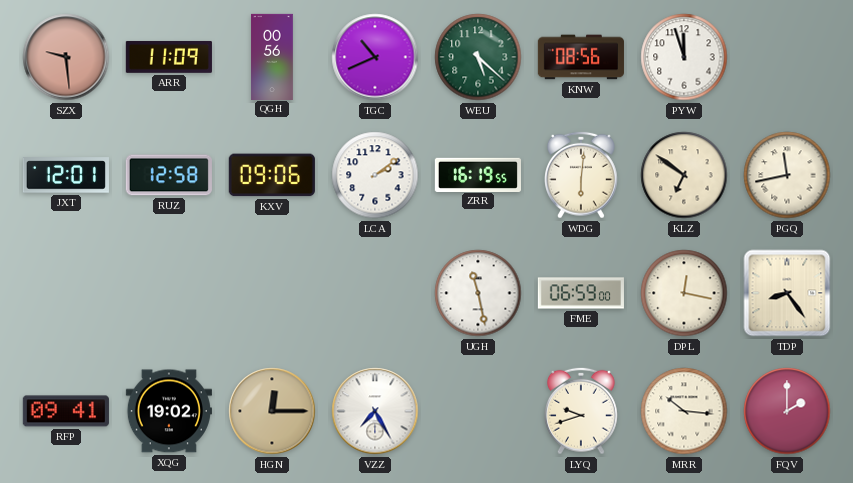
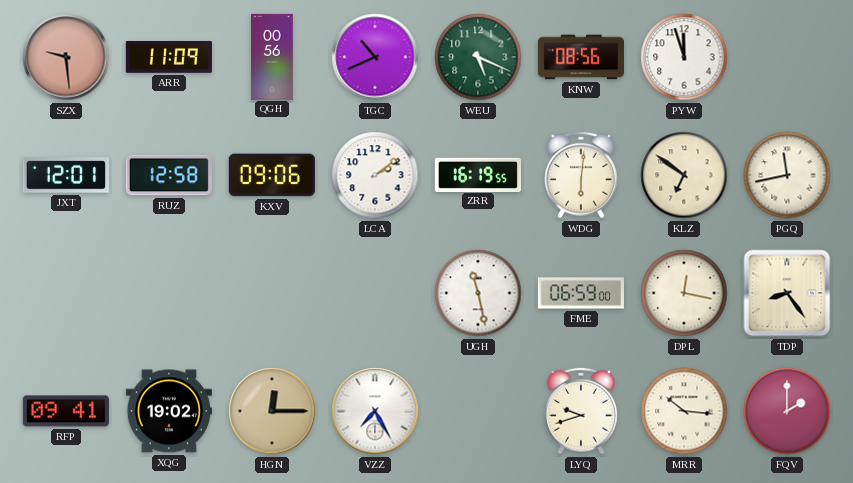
WEU: 5:22 -> 5:19
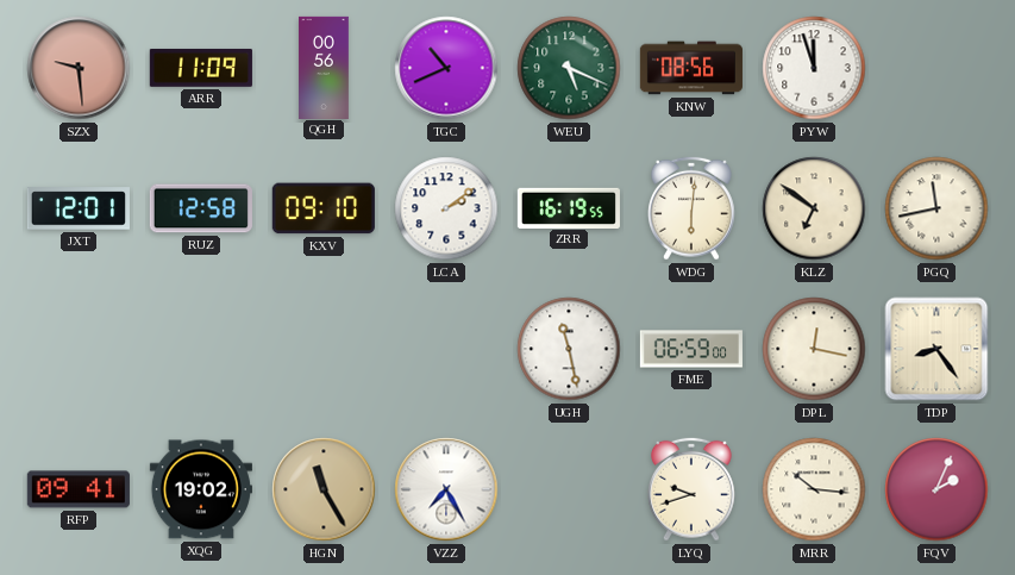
KXV: 09:06 -> 09:10
HGN: 12:15 -> 11:25
FQV: 2:00 -> 2:04
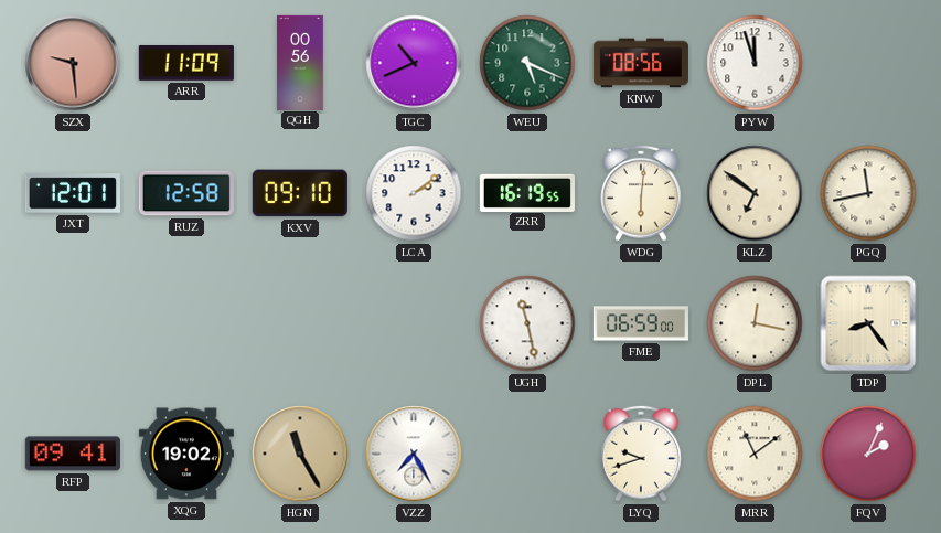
MRR: 10:16 -> 11:09
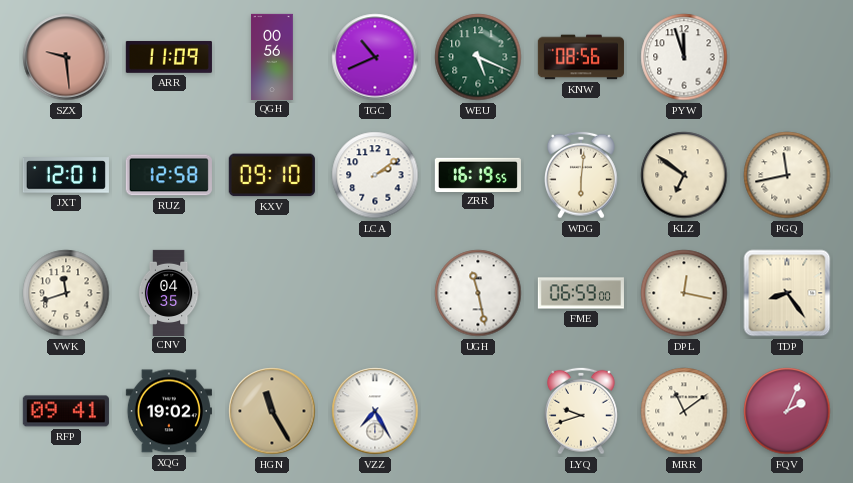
VWK: none -> 11:42
CNV: none -> 04:35
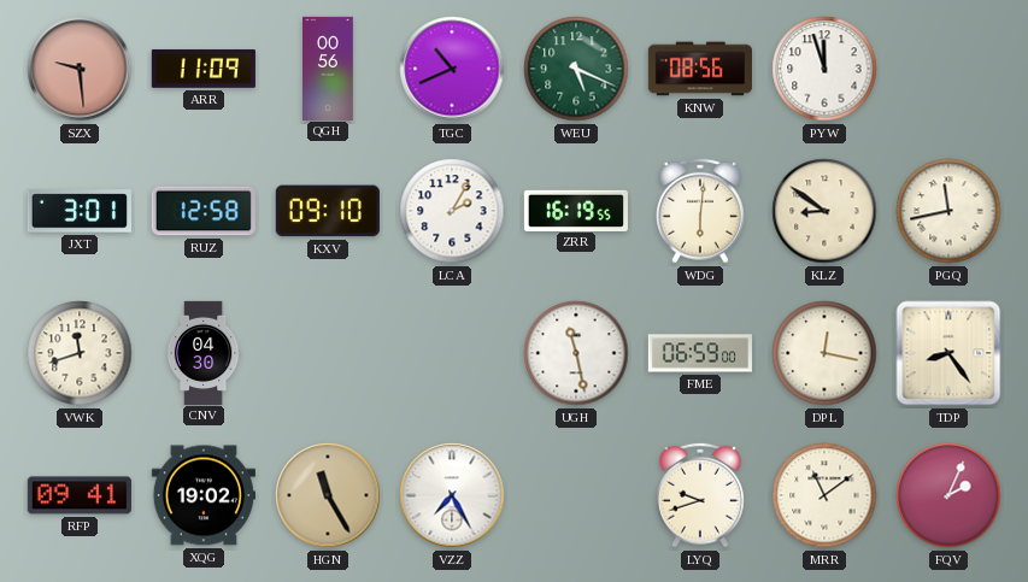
JXT: 12:01 -> 3:01
LCA: 2:09 -> 2:05
KLZ: 6:51 -> 8:51
CNV: 04:35 -> 04:30
